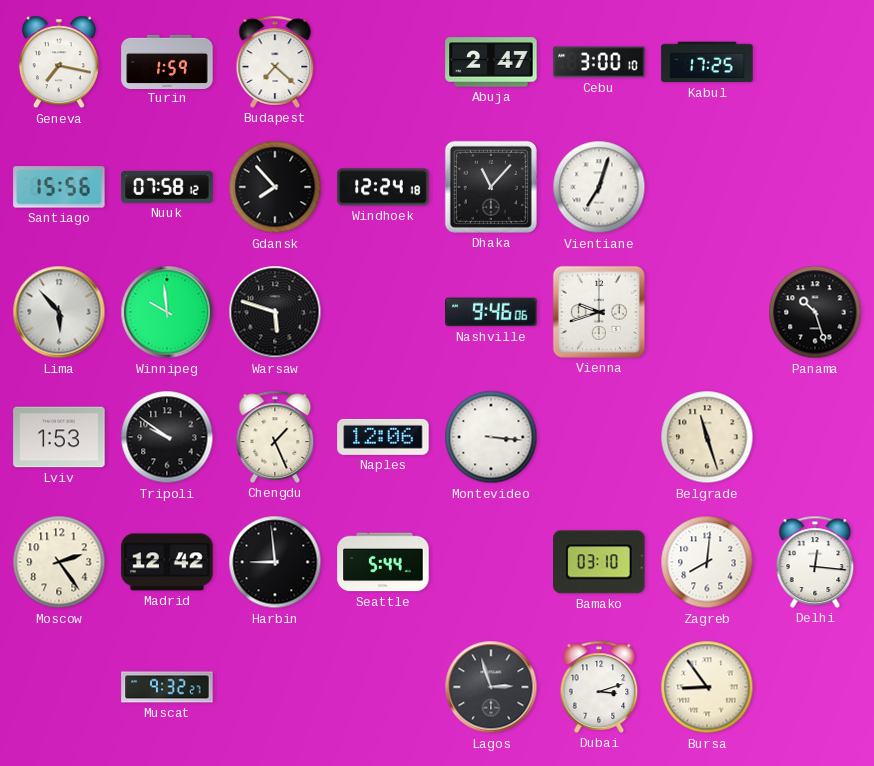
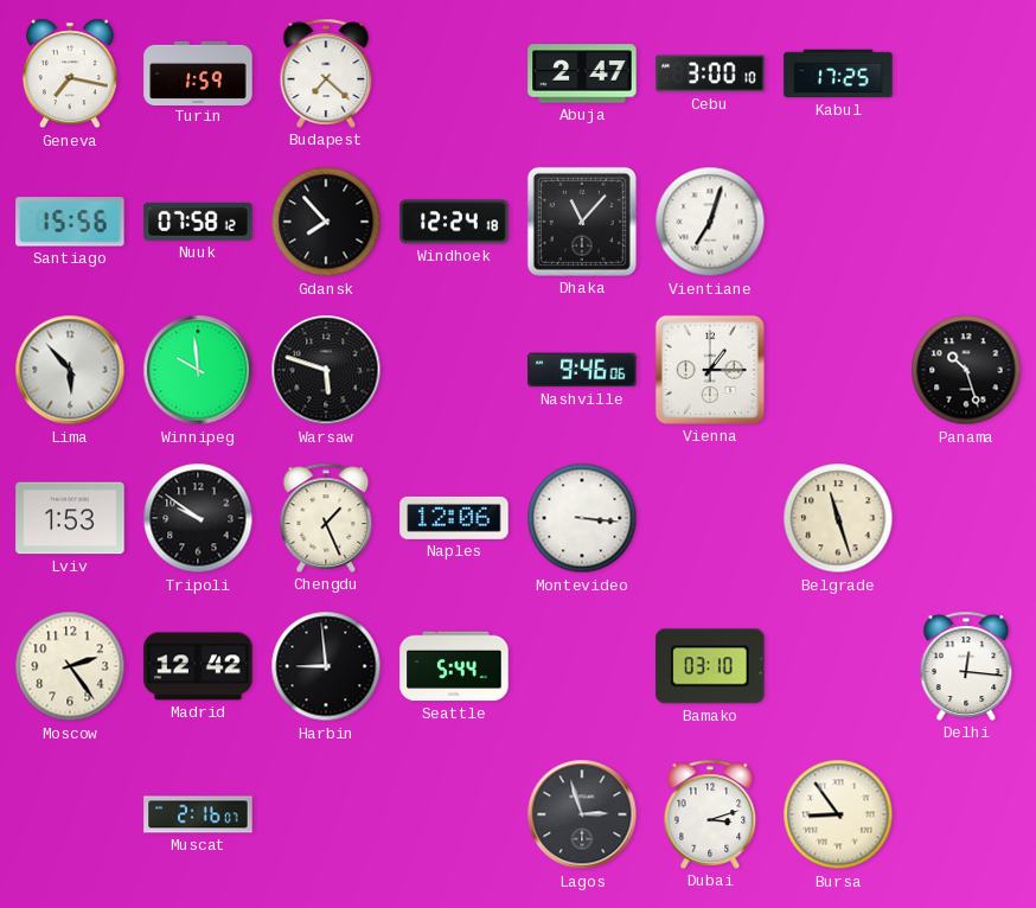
Vienna: 9:42 -> 1:15
Zagreb: 8:01 -> none
Muscat: 9:32 -> 2:16
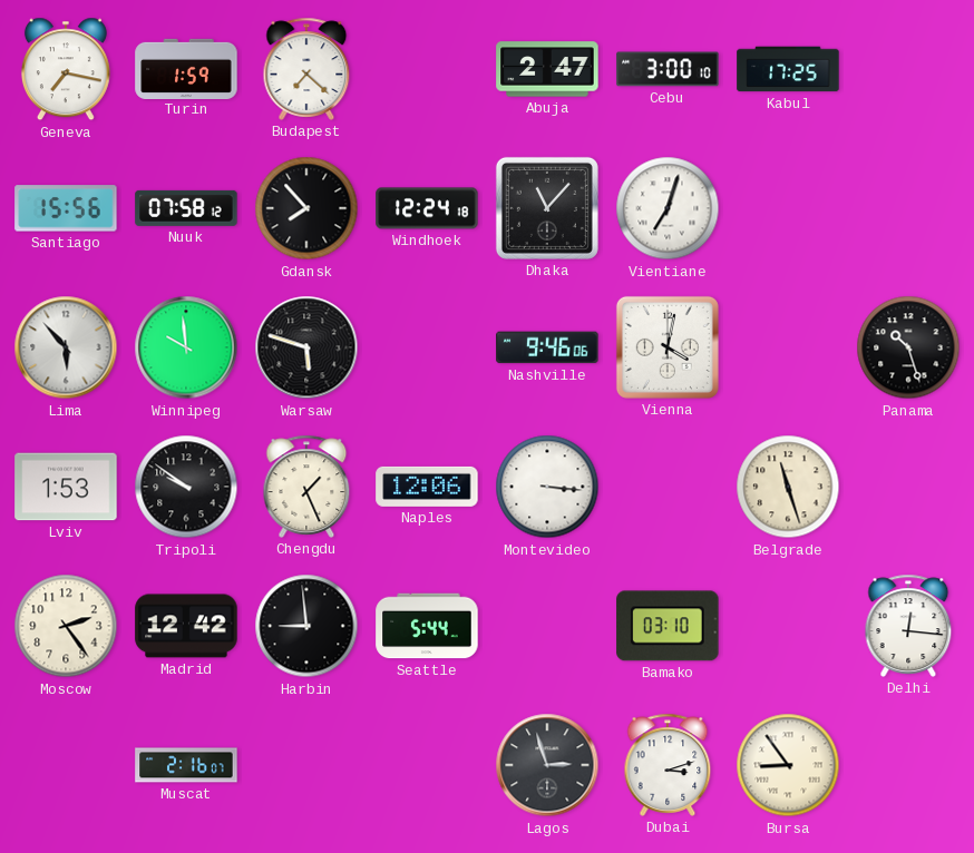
Vienna: 1:15 -> 4:02
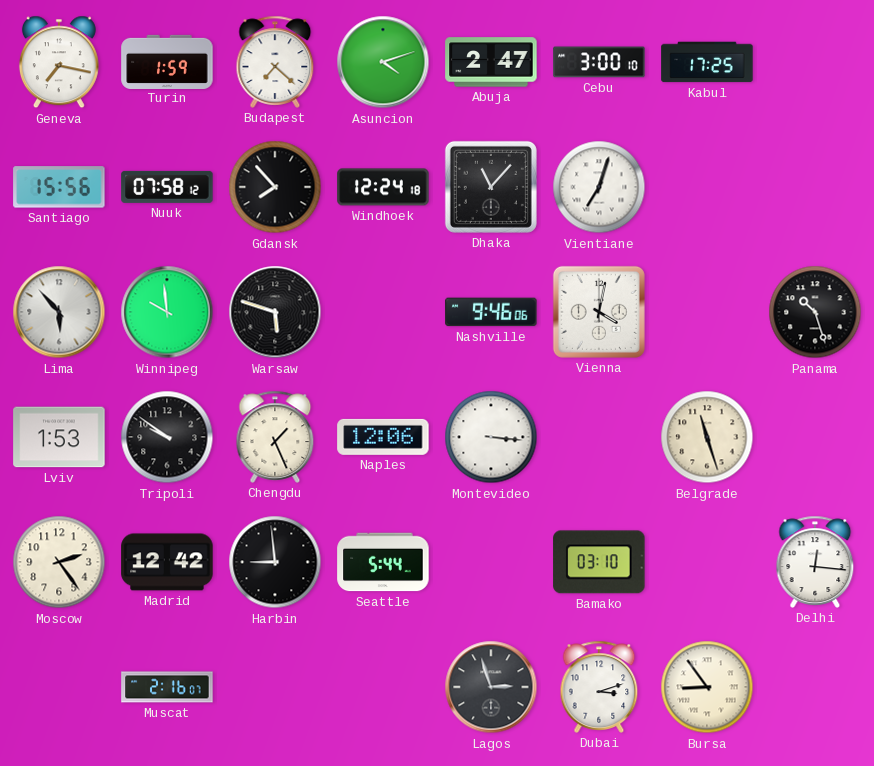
Asuncion: none -> 4:12
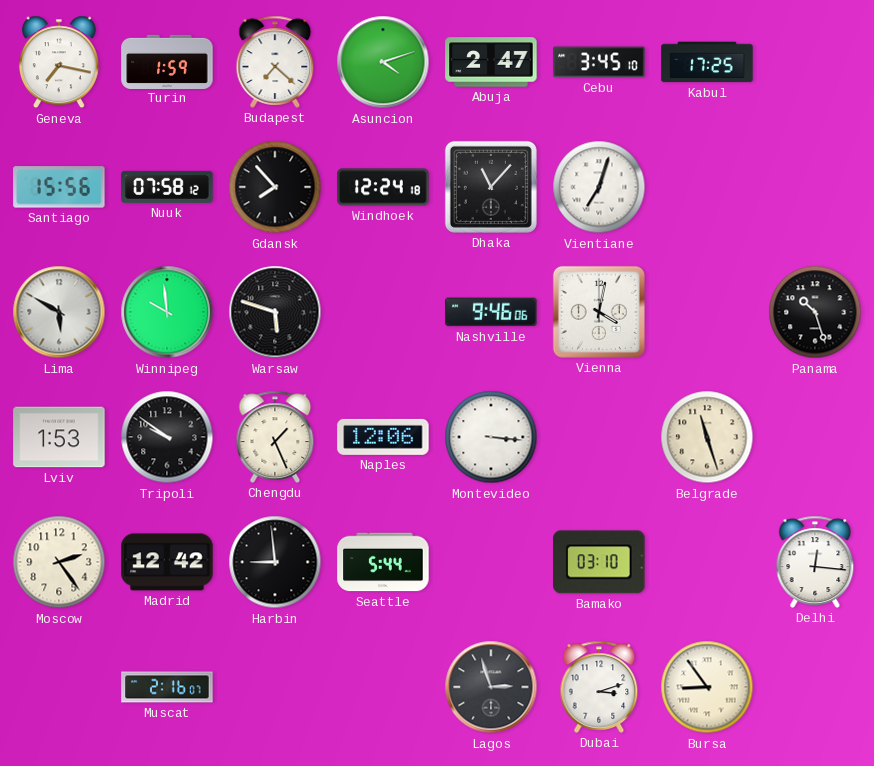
Cebu: 3:00 -> 3:45
Lima: 5:53 -> 5:50
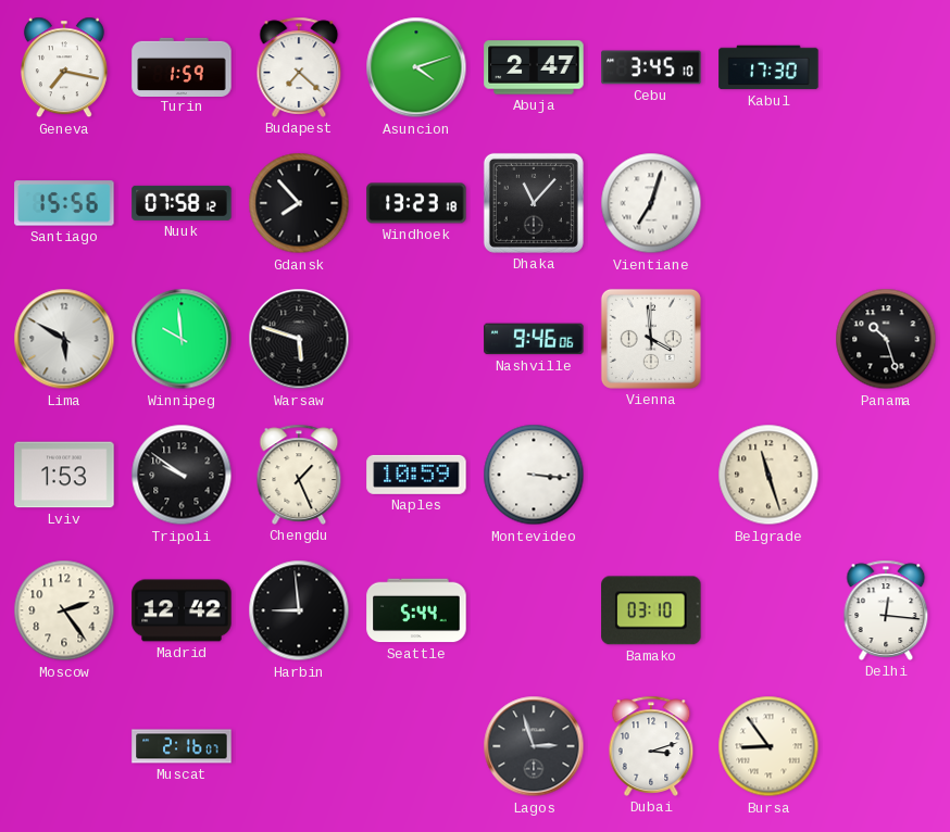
Kabul: 17:25 -> 17:30
Windhoek: 12:24 -> 13:23
Vienna: 4:02 -> 3:59
Naples: 12:06 -> 10:59
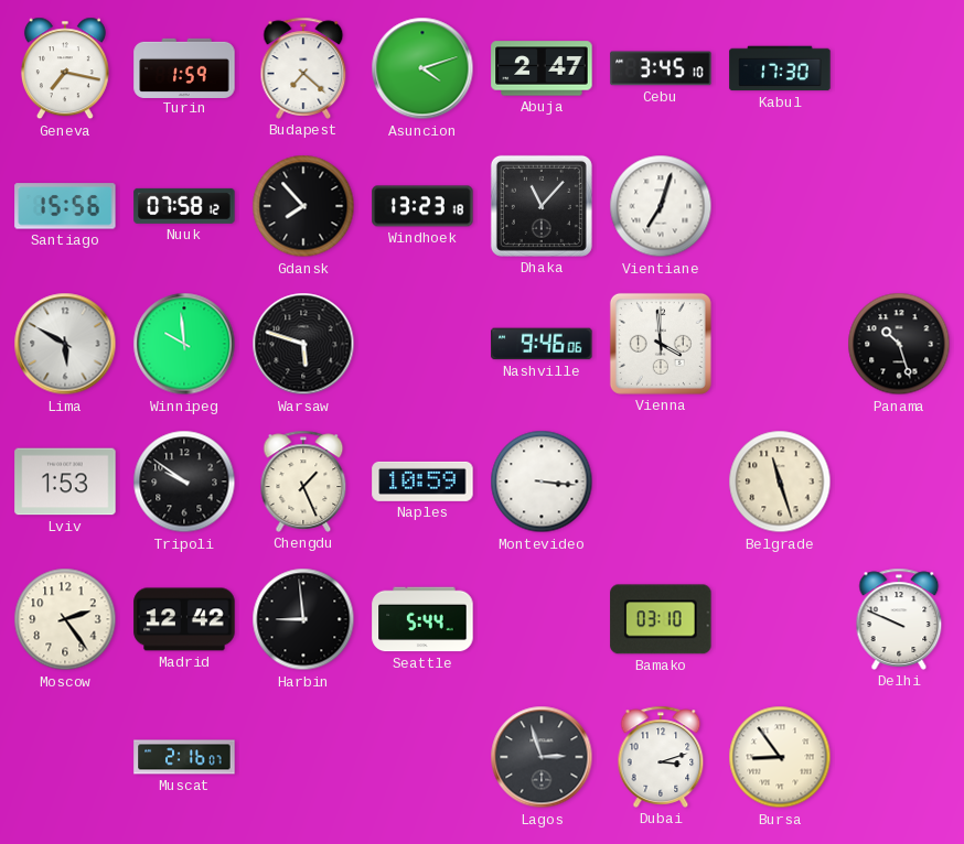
Delhi: 12:16 -> 9:49
